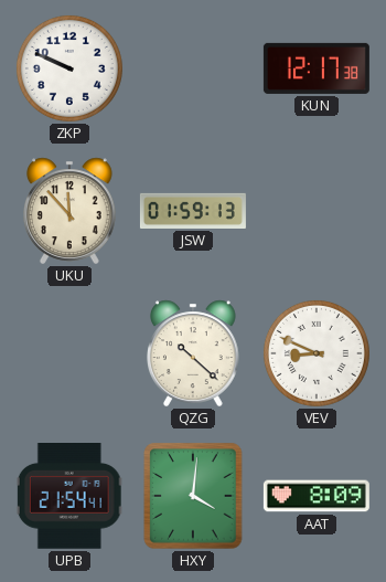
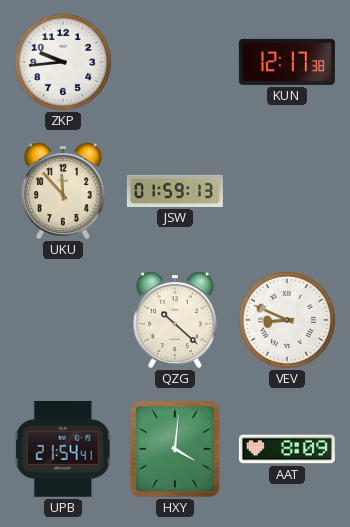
ZKP: 9:49 -> 9:44
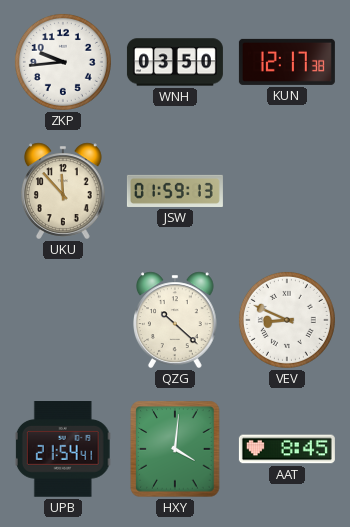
WNH: none -> 03:50
AAT: 8:09 -> 8:45
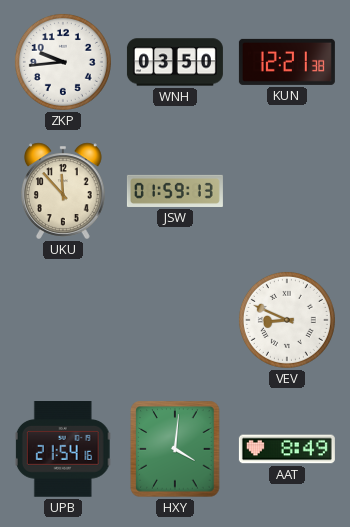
KUN: 12:17 -> 12:21
QZG: 10:22 -> none
UPB: 21:54:41 -> 21:54:16
AAT: 8:45 -> 8:49
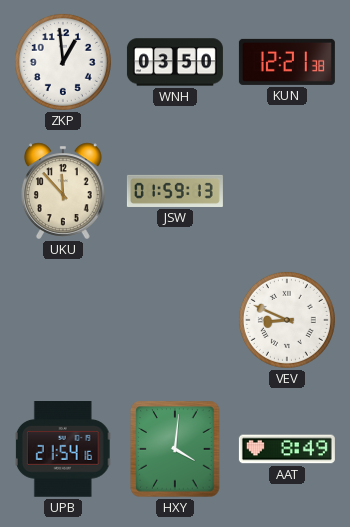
ZKP: 9:44 -> 12:59
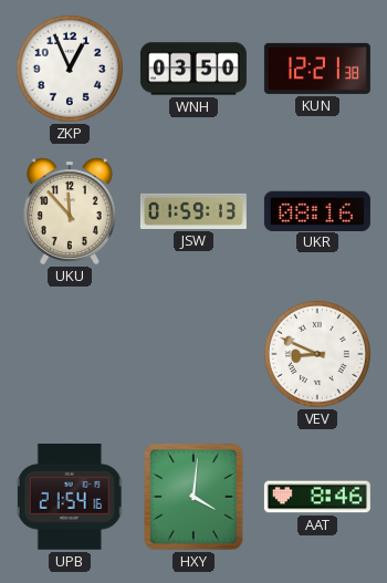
ZKP: 12:59 -> 12:56
UKR: none -> 08:16
AAT: 8:49 -> 8:46
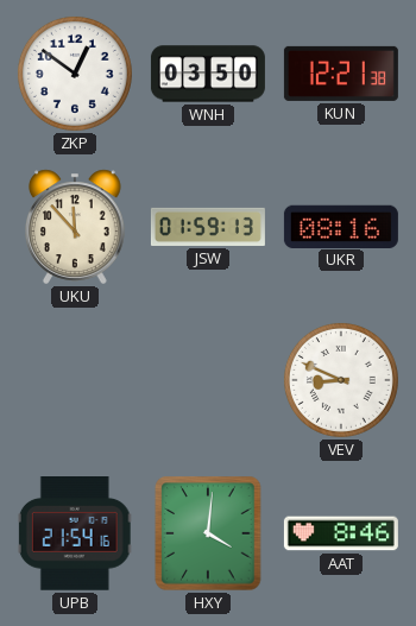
ZKP: 12:56 -> 12:51
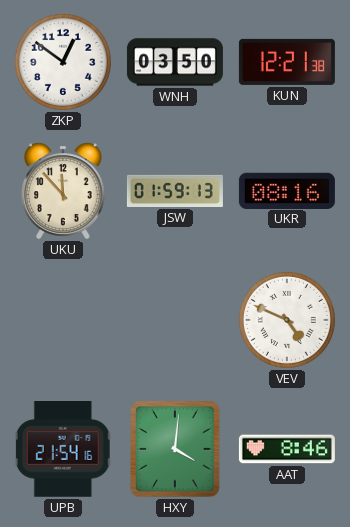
VEV: 8:49 -> 4:49
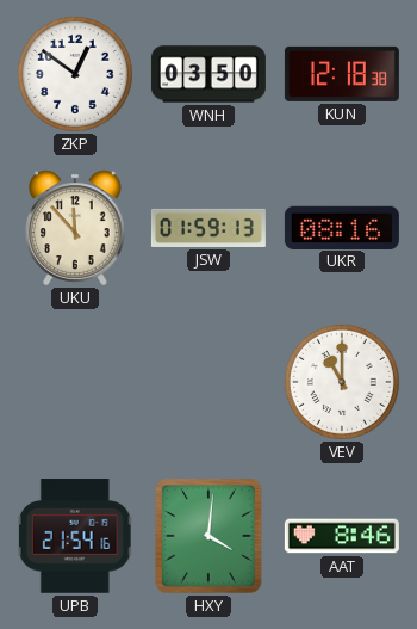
KUN: 12:21 -> 12:18
VEV: 4:49 -> 11:00
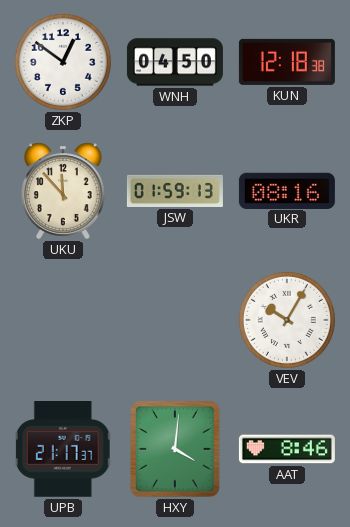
WNH: 03:50 -> 04:50
VEV: 11:00 -> 10:05
UPB: 21:54 -> 21:17
